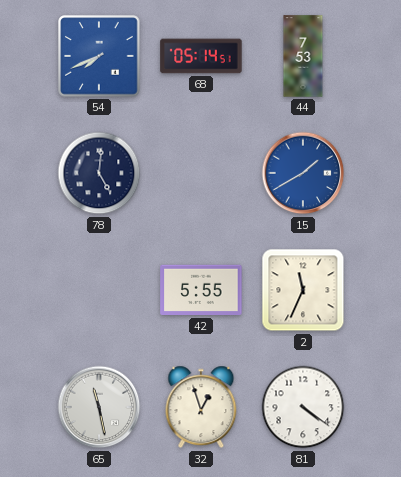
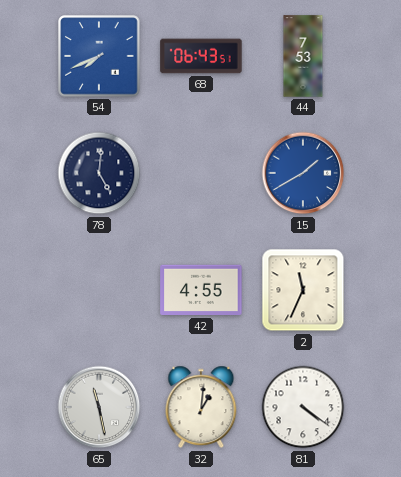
68: 05:14 -> 06:43
42: 5:55 -> 4:55
32: 12:57 -> 1:01
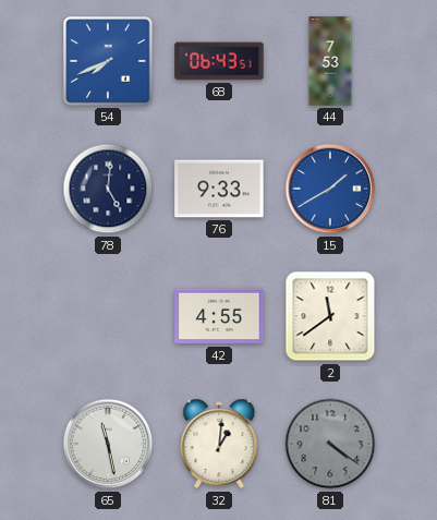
76: none -> 9:33
2: 11:34 -> 11:39
81 dial: white -> grey
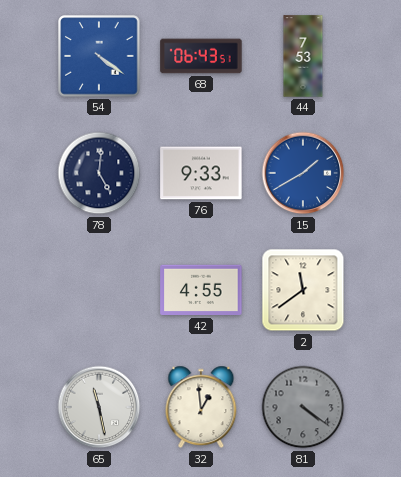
54: 7:41 -> 4:21
32: 1:01 -> 12:59
